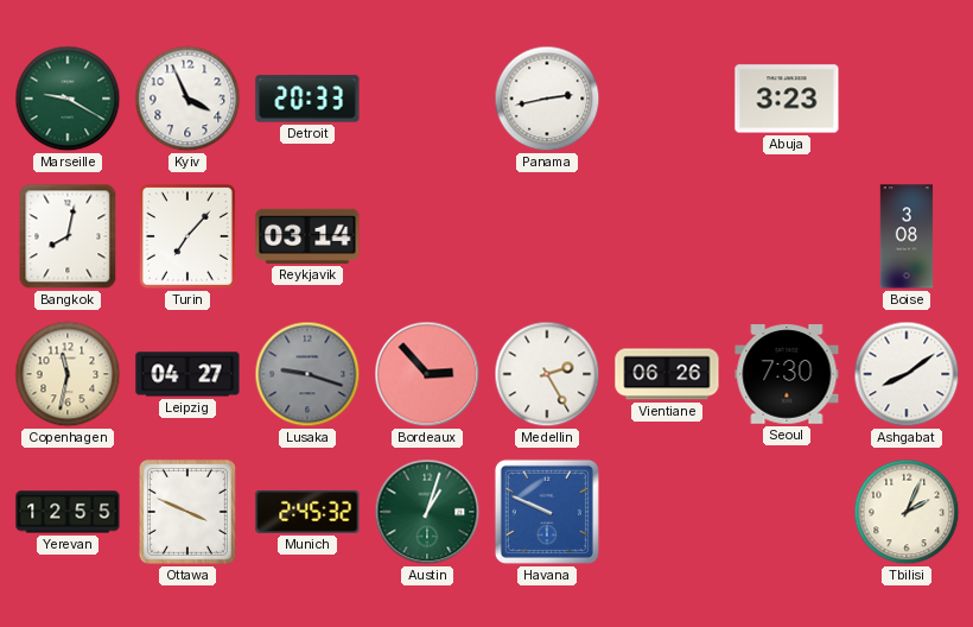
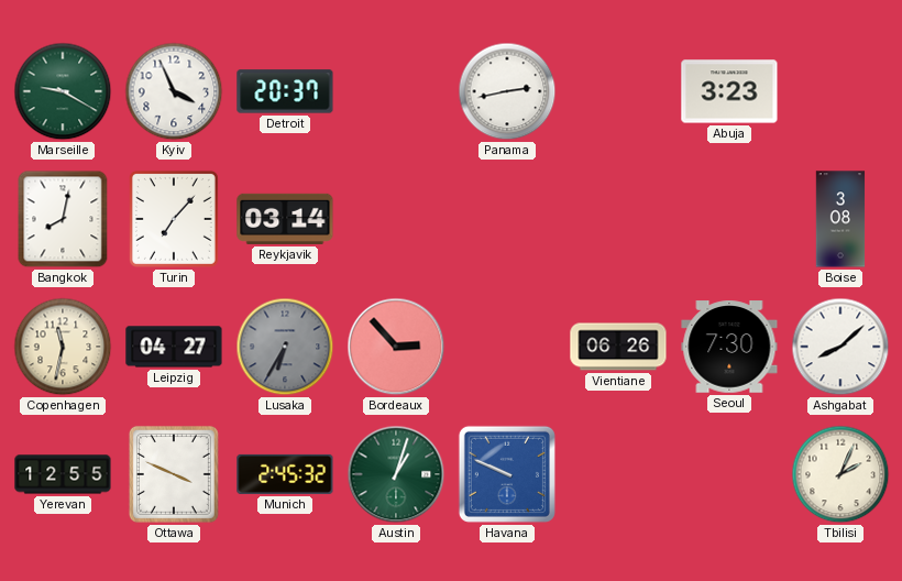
Detroit: 20:33 -> 20:37
Lusaka: 9:18 -> 6:35
Medellin: 2:25 -> none
Ashgabat: 8:09 -> 8:08
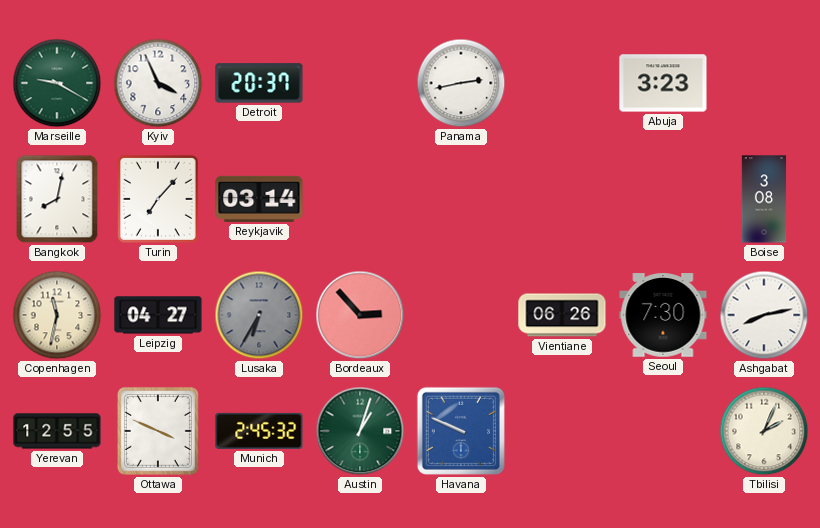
Ashgabat: 8:08 -> 8:13
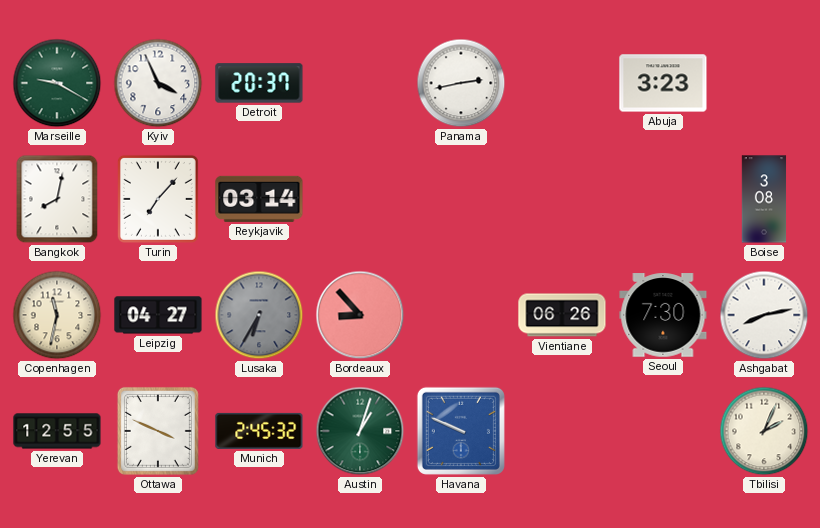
Bordeaux: 2:53 -> 8:53
